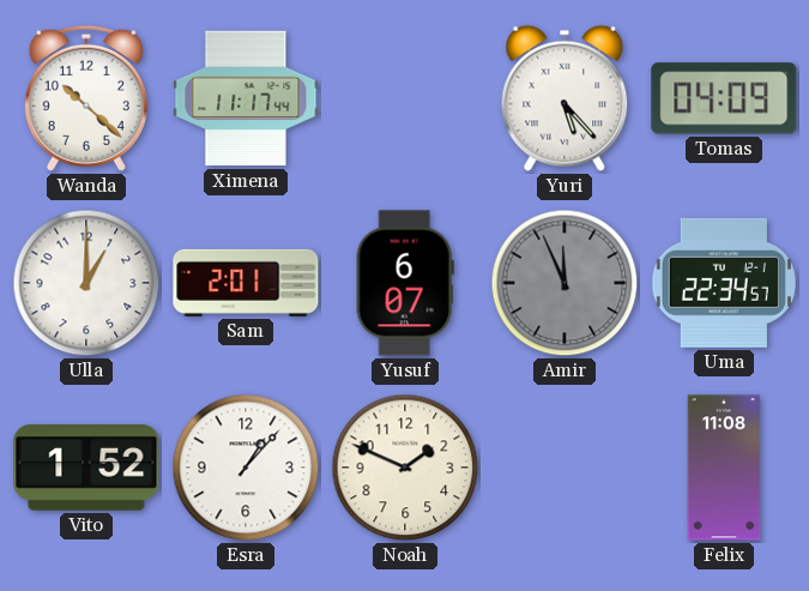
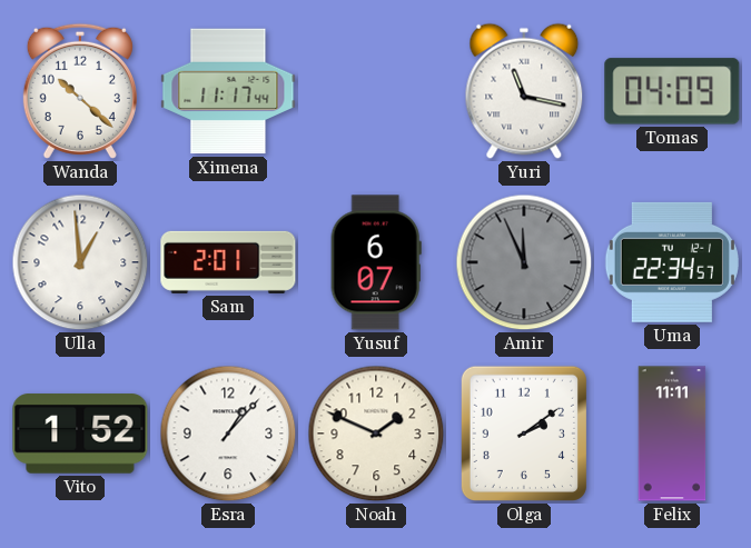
Yuri: 5:23 -> 11:17
Ulla: 1:00 -> 12:59
Olga: none -> 2:09
Felix: 11:08 -> 11:11
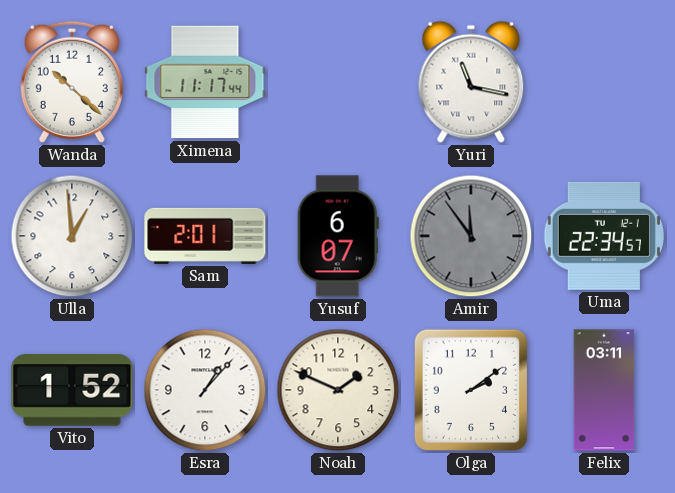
Tomas: 04:09 -> none
Amir: 11:56 -> 11:54
Felix: 11:11 -> 03:11
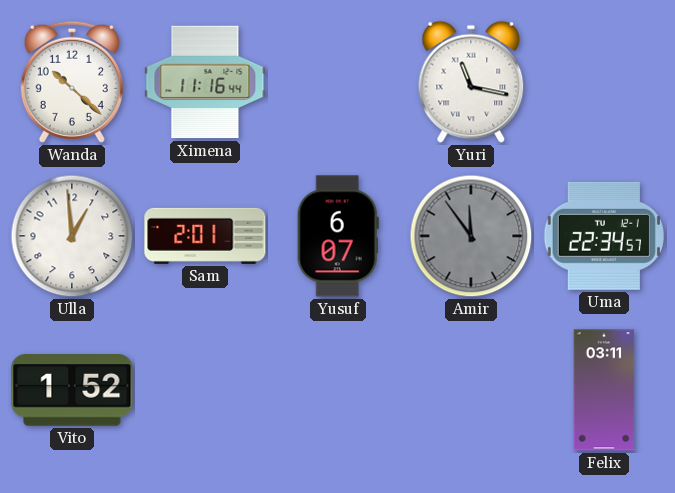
Ximena: 11:17 -> 11:16
Esra: 1:07 -> none
Noah: 1:49 -> none
Olga: 2:09 -> none
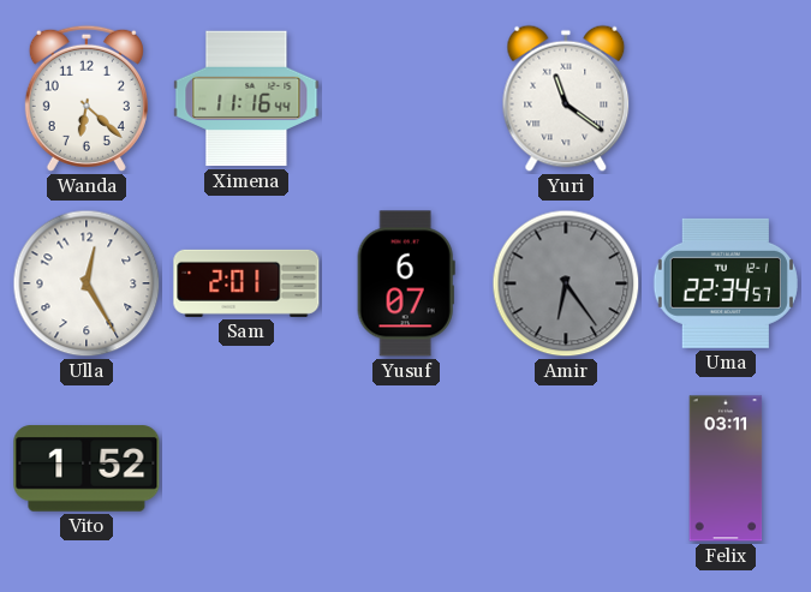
Wanda: 10:22 -> 6:22
Yuri: 11:17 -> 11:21
Ulla: 12:59 -> 12:25
Amir: 11:54 -> 6:24
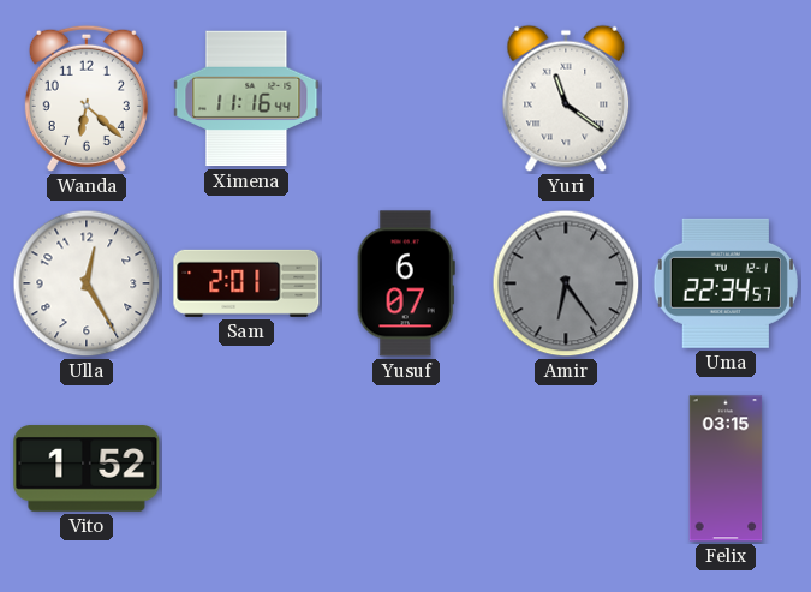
Felix: 03:11 -> 03:15
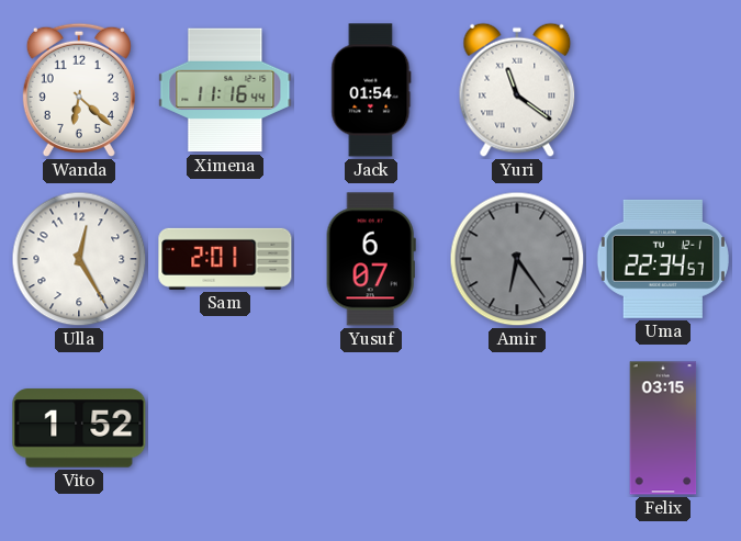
Jack: none -> 01:54
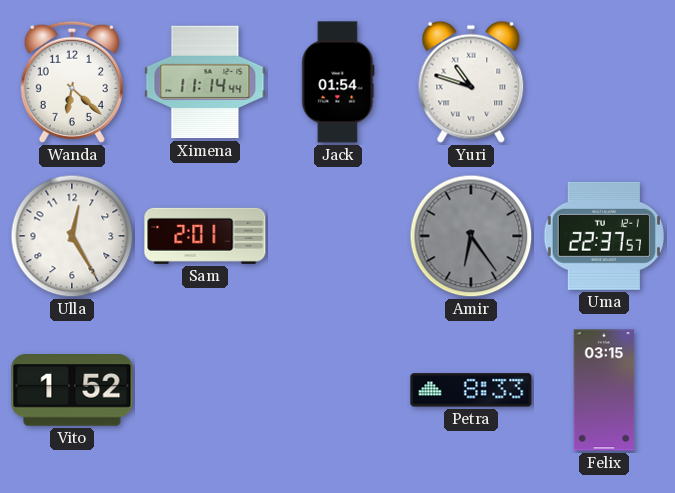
Ximena: 11:16 -> 11:14
Yuri: 11:21 -> 10:48
Yusuf: 6:07 -> none
Uma: 22:34 -> 22:37
Petra: none -> 8:33
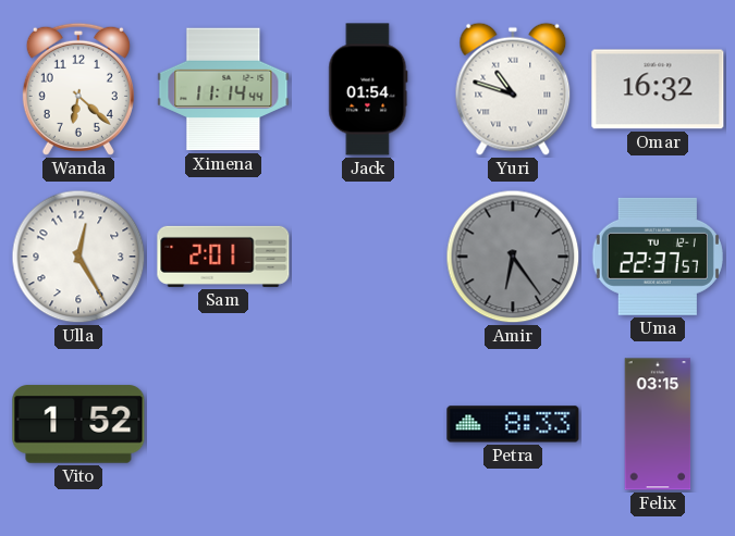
Omar: none -> 16:32
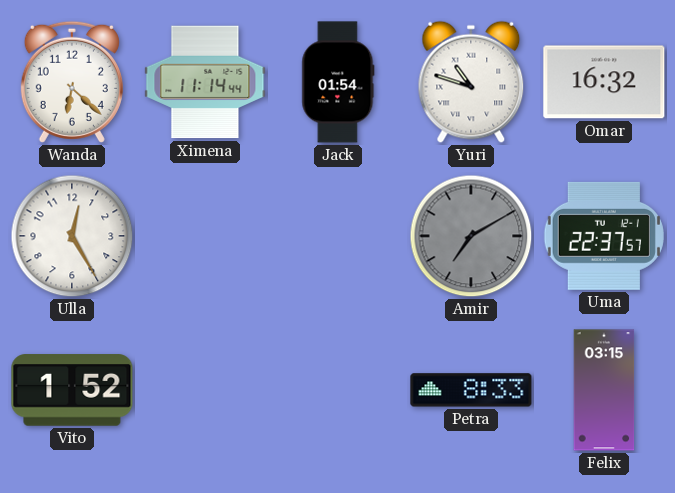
Sam: 2:01 -> none
Amir: 6:24 -> 7:10
